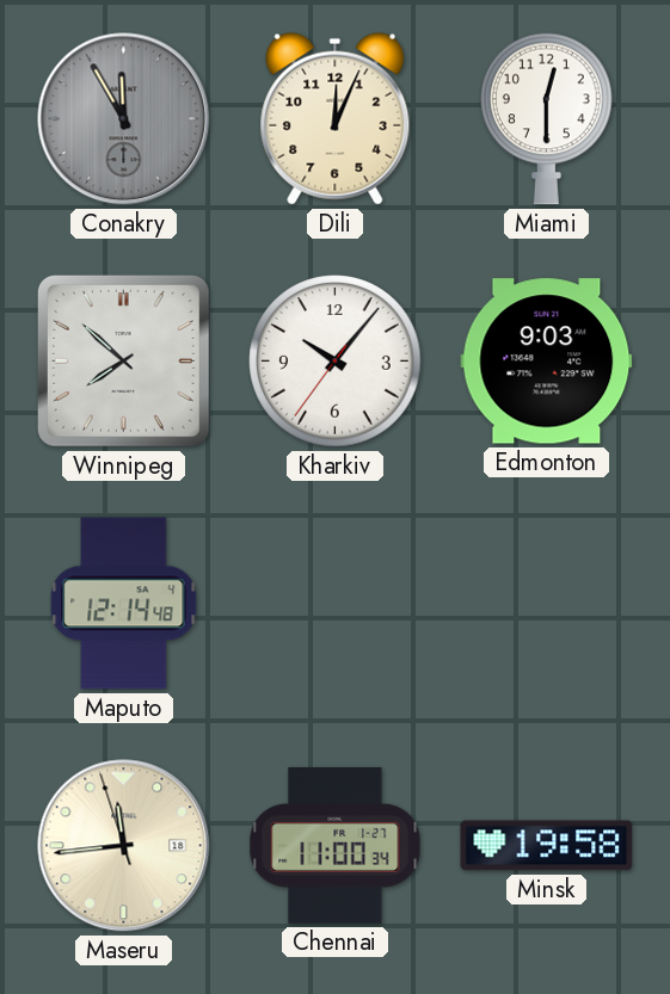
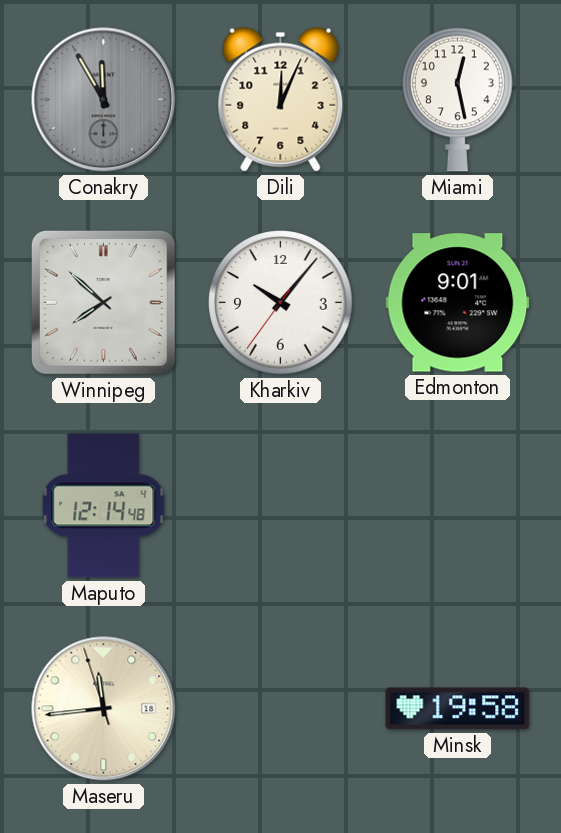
Miami: 12:30 -> 12:28
Edmonton: 9:03 -> 9:01
Chennai: 11:00 -> none
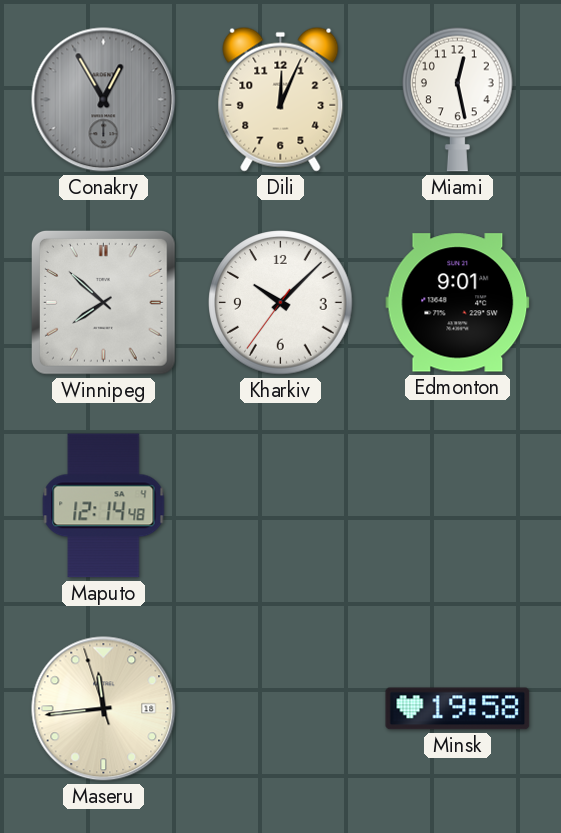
Conakry: 11:55 -> 12:55
Kharkiv: 10:06 -> 10:07
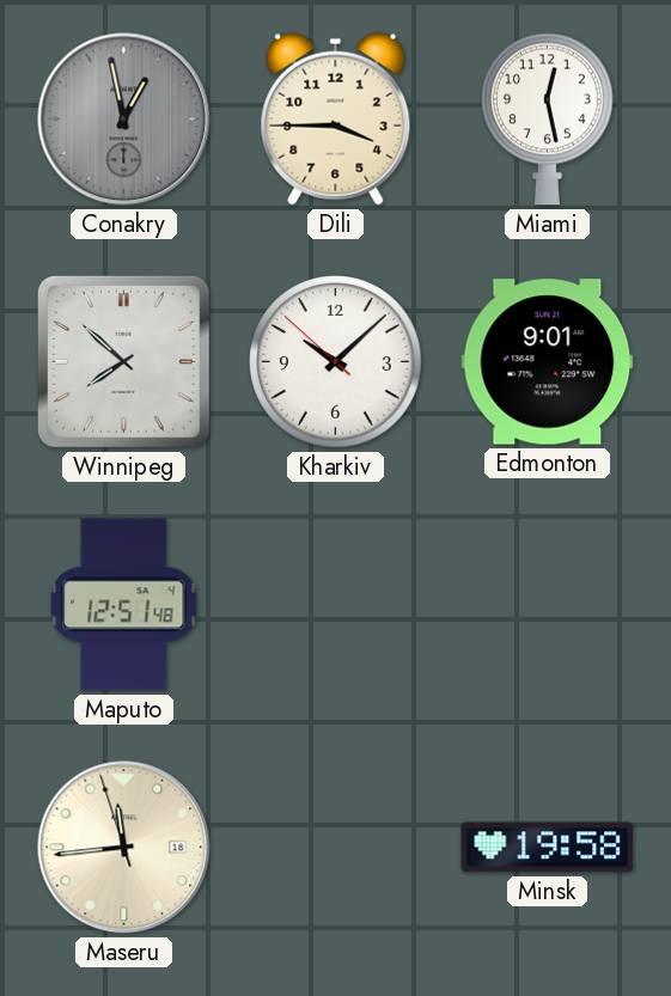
Conakry: 12:55 -> 12:58
Dili: 12:04 -> 3:45
Kharkiv: 10:07:36 -> 10:07:52
Maputo: 12:14 -> 12:51
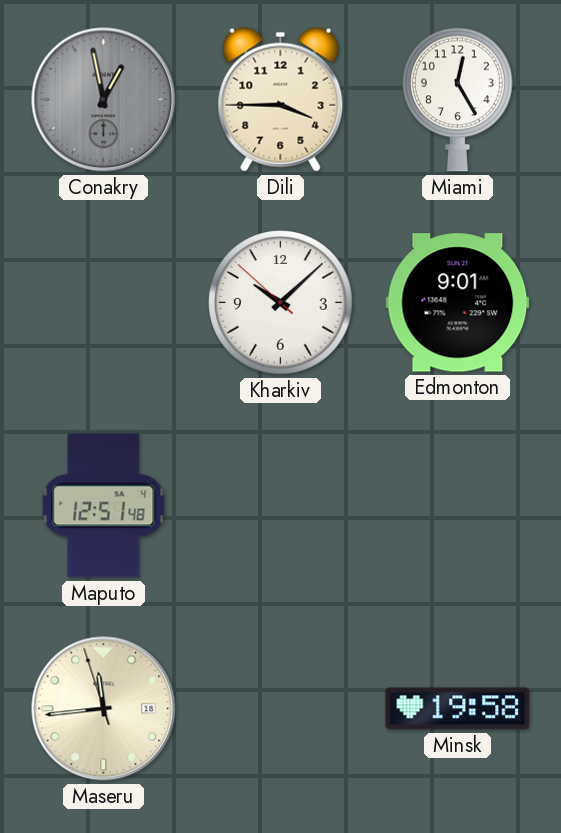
Miami: 12:28 -> 12:25
Winnipeg: 7:52 -> none
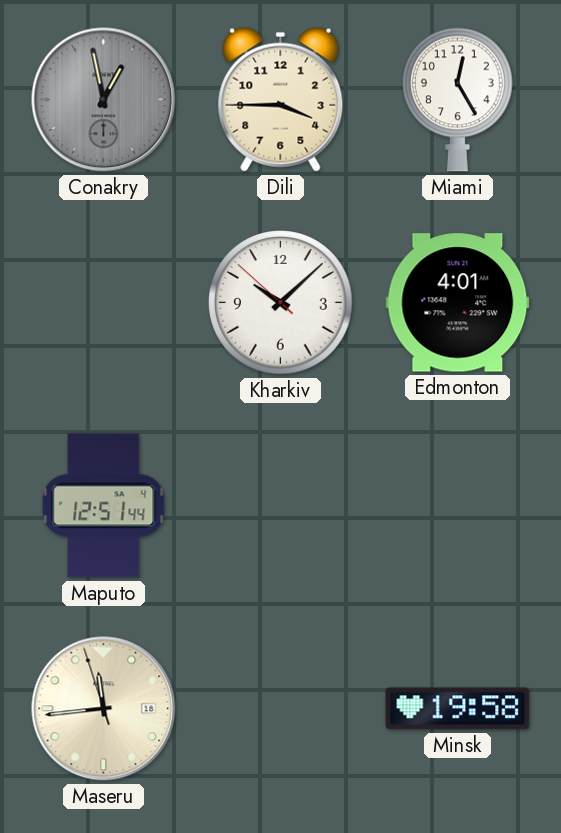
Edmonton: 9:01 -> 4:01
Maputo: 12:51:48 -> 12:51:44
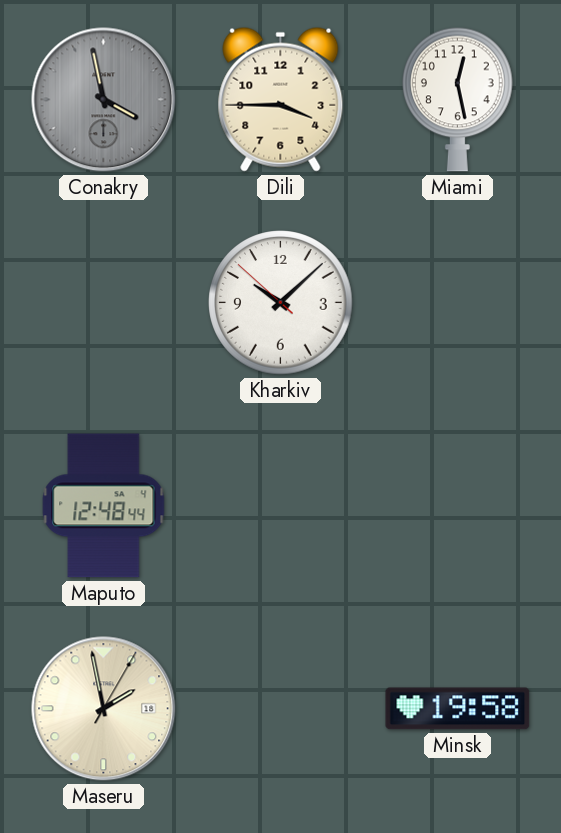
Conakry: 12:58 -> 3:58
Miami: 12:25 -> 12:28
Edmonton: 4:01 -> none
Maputo: 12:51 -> 12:48
Maseru: 11:43 -> 1:58
